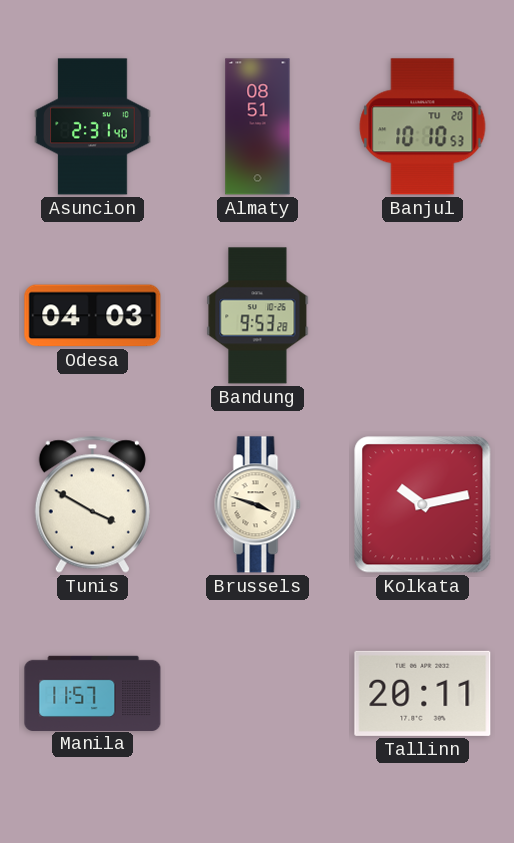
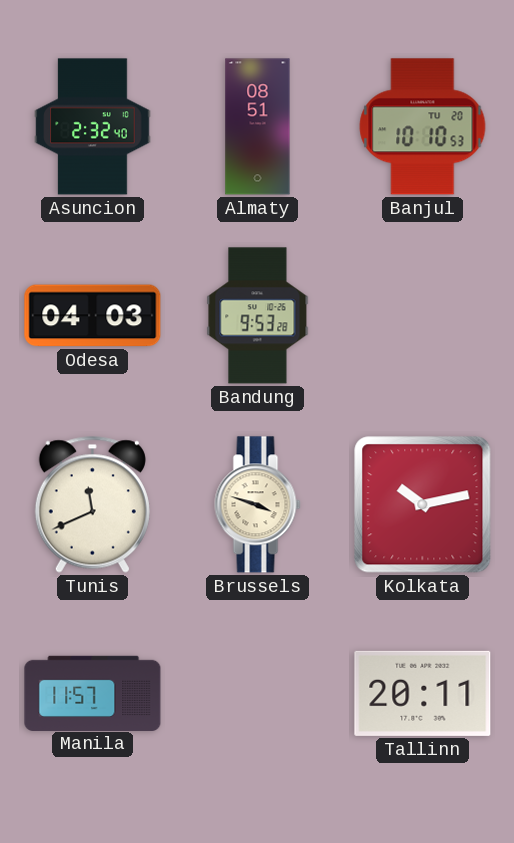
Asuncion: 2:31 -> 2:32
Tunis: 3:50 -> 11:41
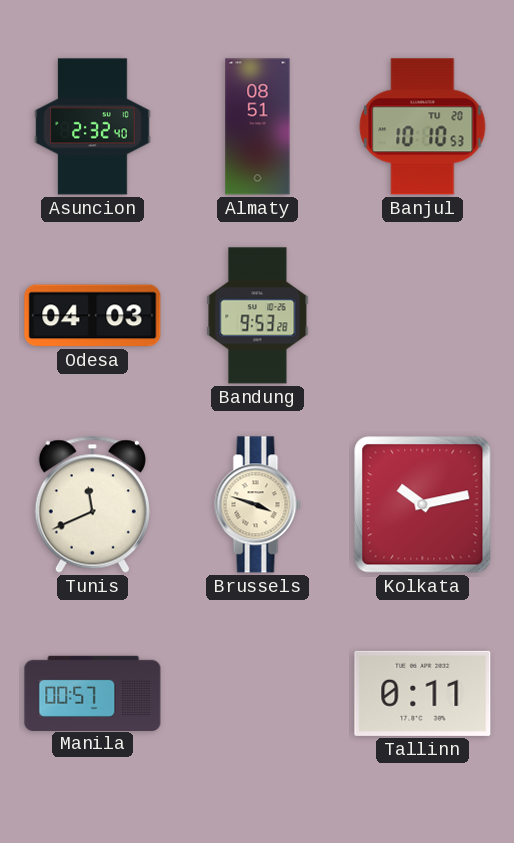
Manila: 11:57 -> 00:57
Tallinn: 20:11 -> 0:11
